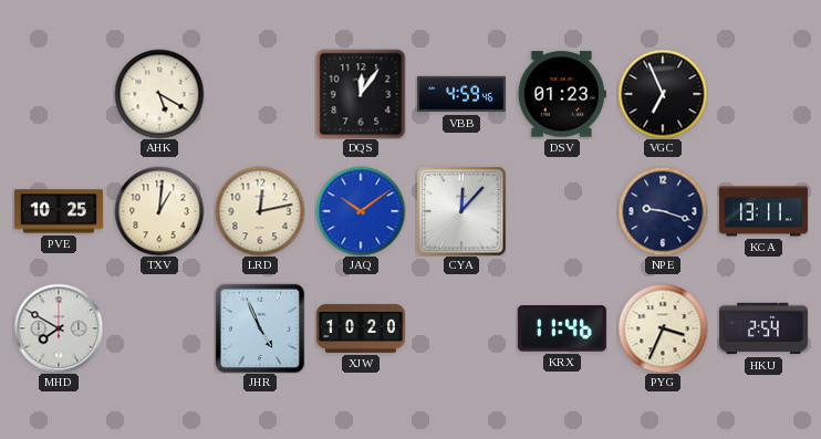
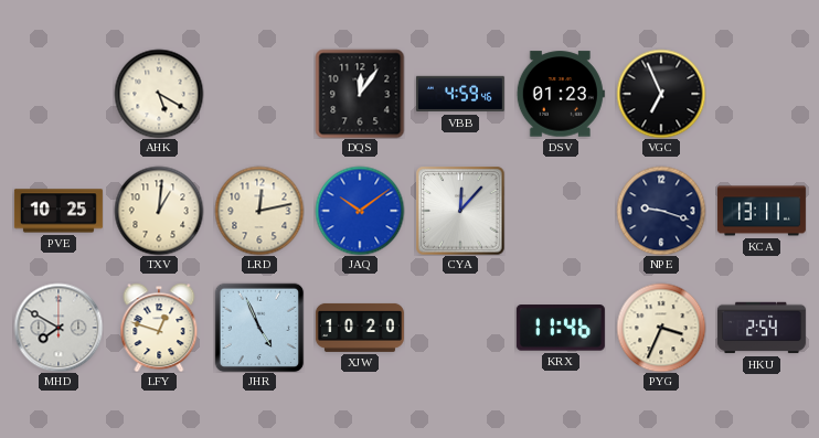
LFY: none -> 12:48
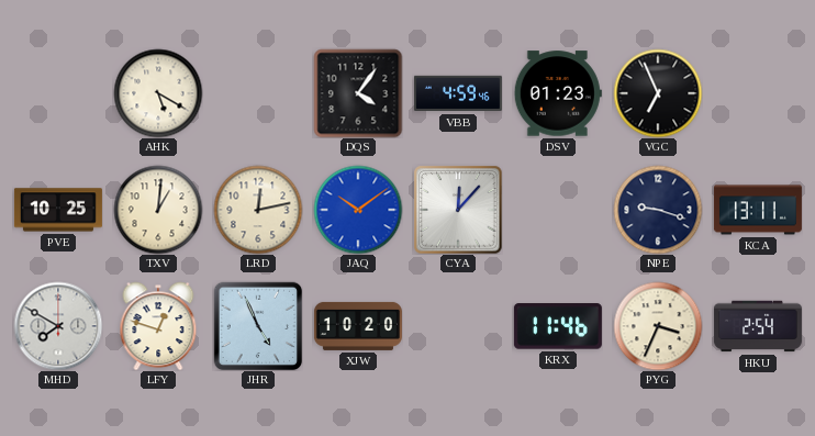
DQS: 12:06 -> 4:06
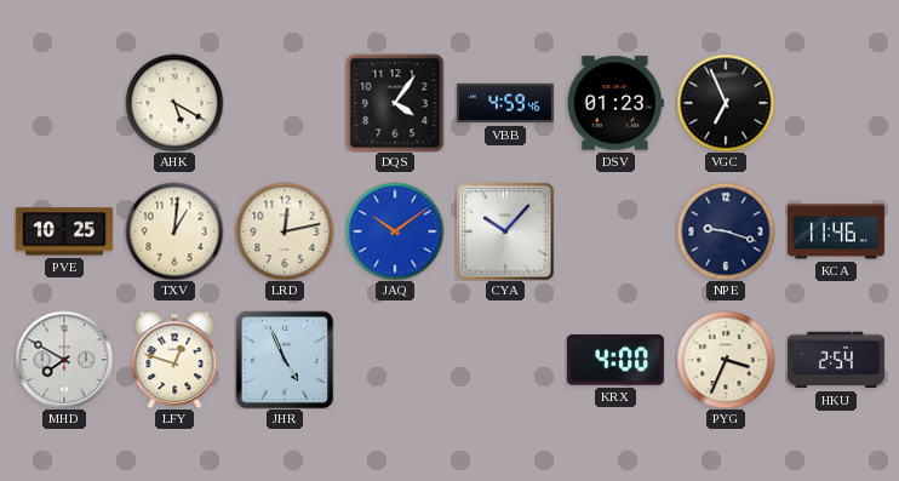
CYA: 12:07 -> 10:07
KCA: 13:11 -> 11:46
XJW: 10:20 -> none
KRX: 11:46 -> 4:00
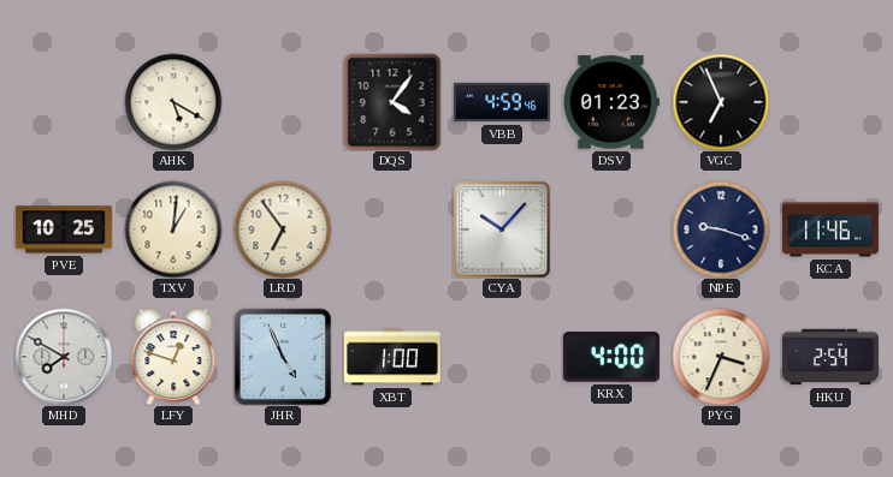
LRD: 12:13 -> 6:54
JAQ: 10:09 -> none
XBT: none -> 1:00
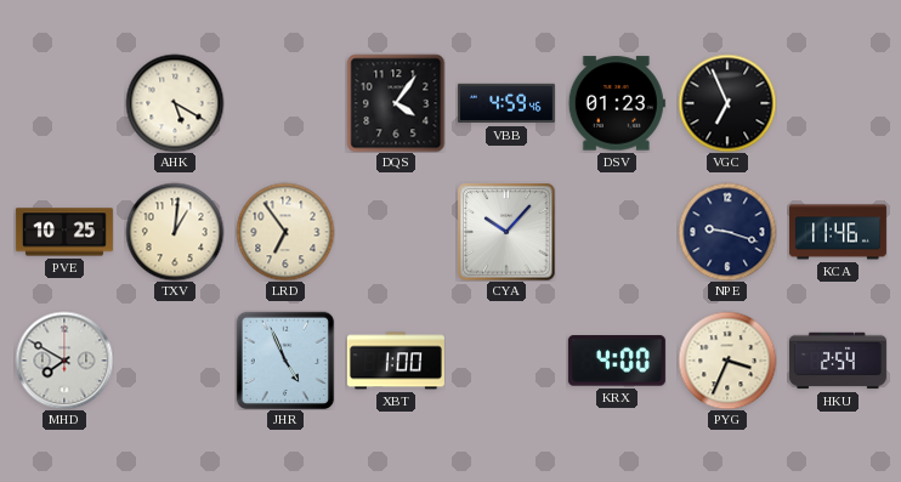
LFY: 12:48 -> none
